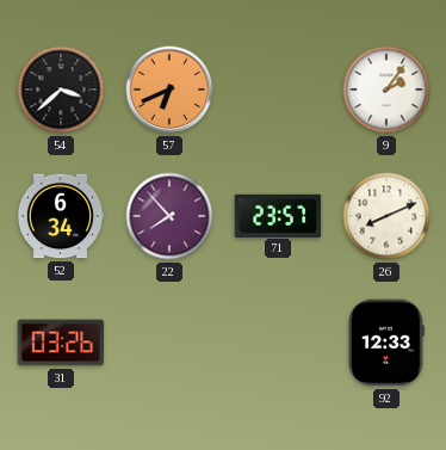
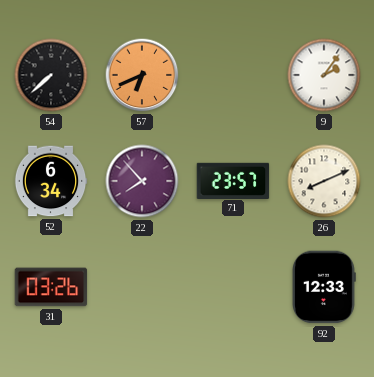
54: 3:38 -> 7:38
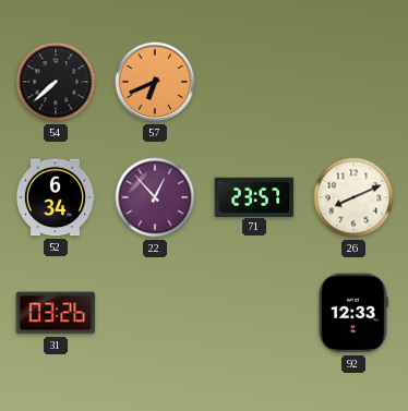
9: 2:06 -> none
22: 7:53 -> 12:53
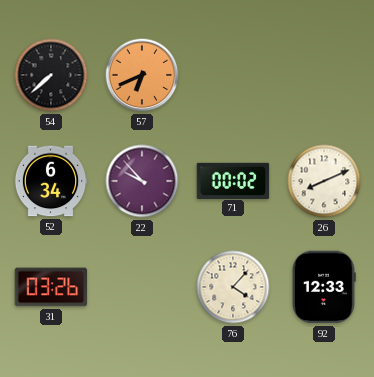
22: 12:53 -> 9:53
71: 23:57 -> 00:02
76: none -> 4:07
